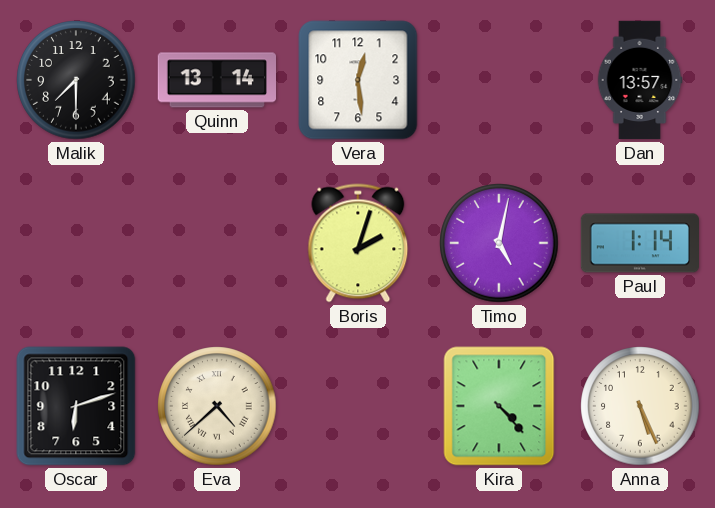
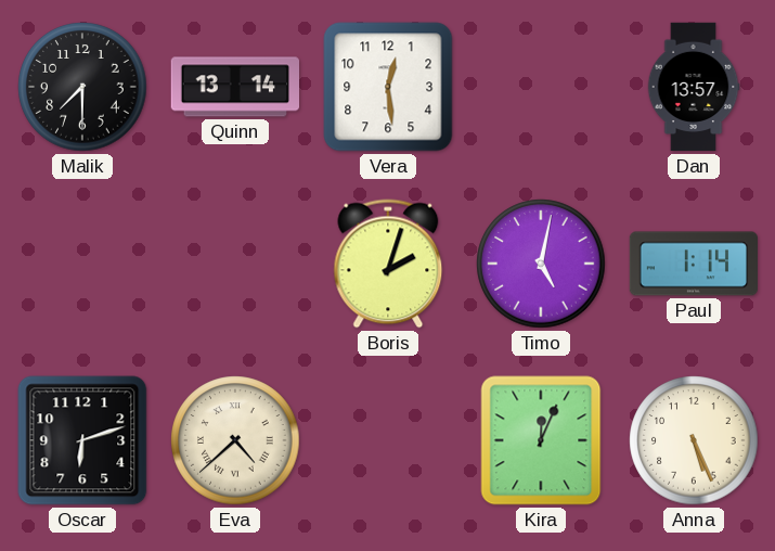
Kira: 4:23 -> 12:04
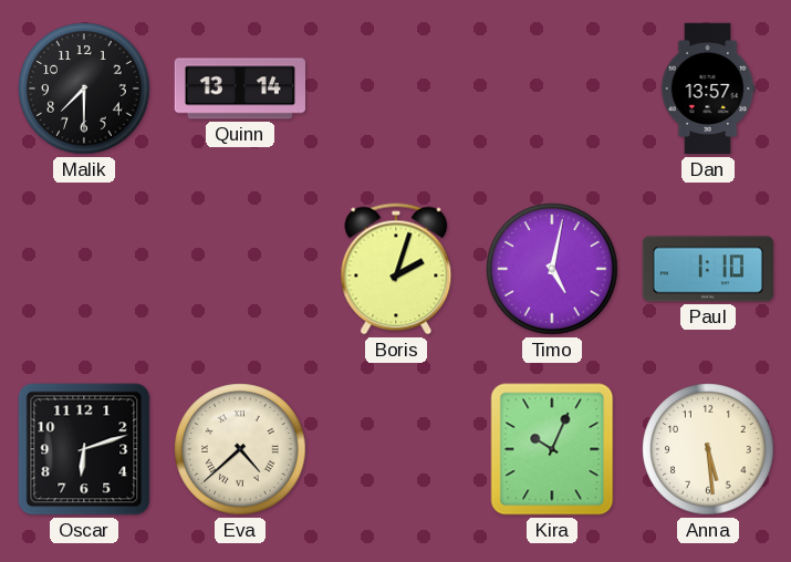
Vera: 12:29 -> none
Paul: 1:14 -> 1:10
Kira: 12:04 -> 10:04
Anna: 5:26 -> 5:29
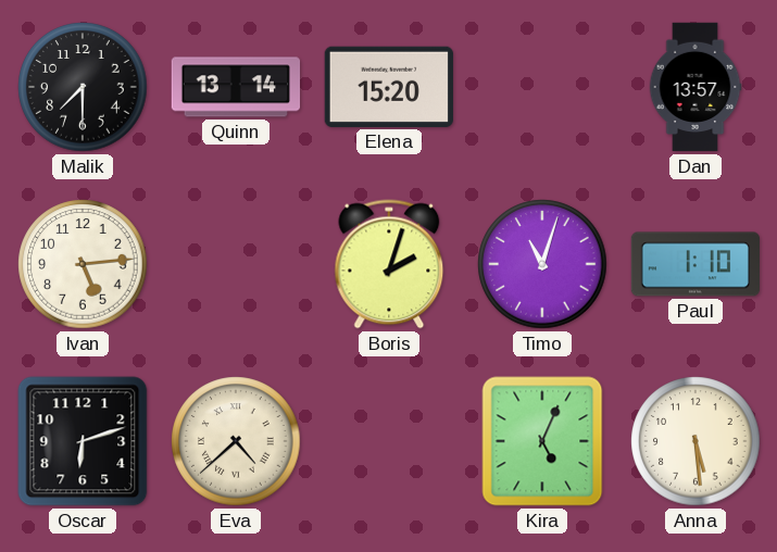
Elena: none -> 15:20
Ivan: none -> 5:14
Timo: 5:02 -> 11:03
Kira: 10:04 -> 5:04
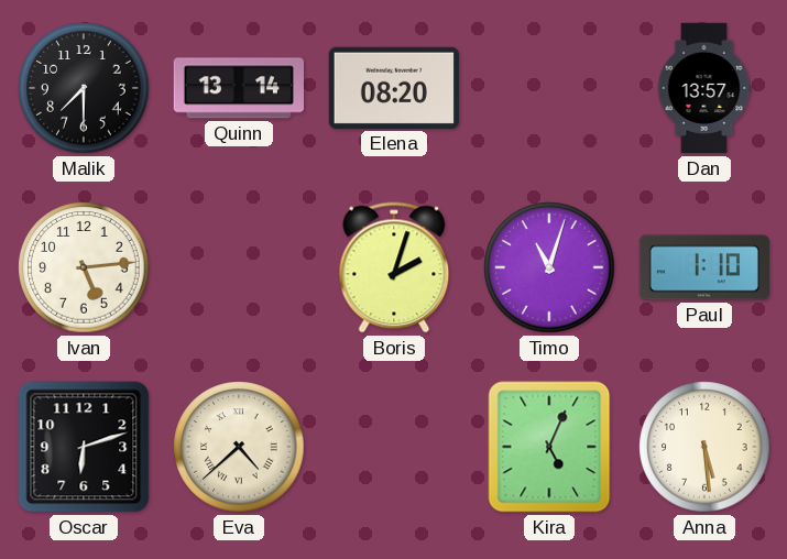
Elena: 15:20 -> 08:20
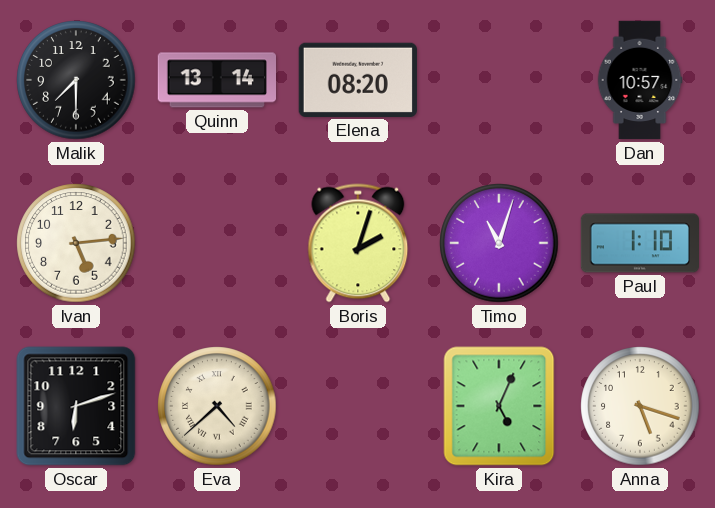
Dan: 13:57 -> 10:57
Anna: 5:29 -> 5:18
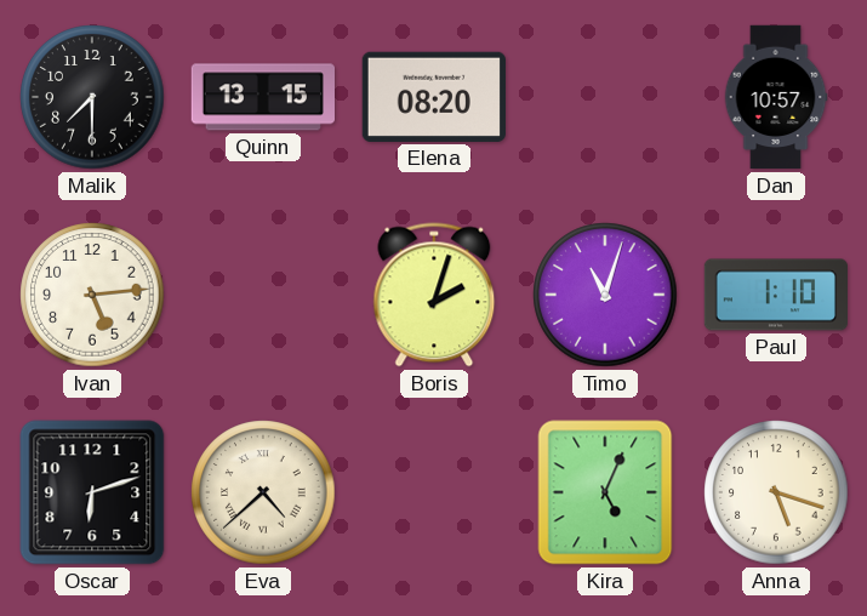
Quinn: 13:14 -> 13:15
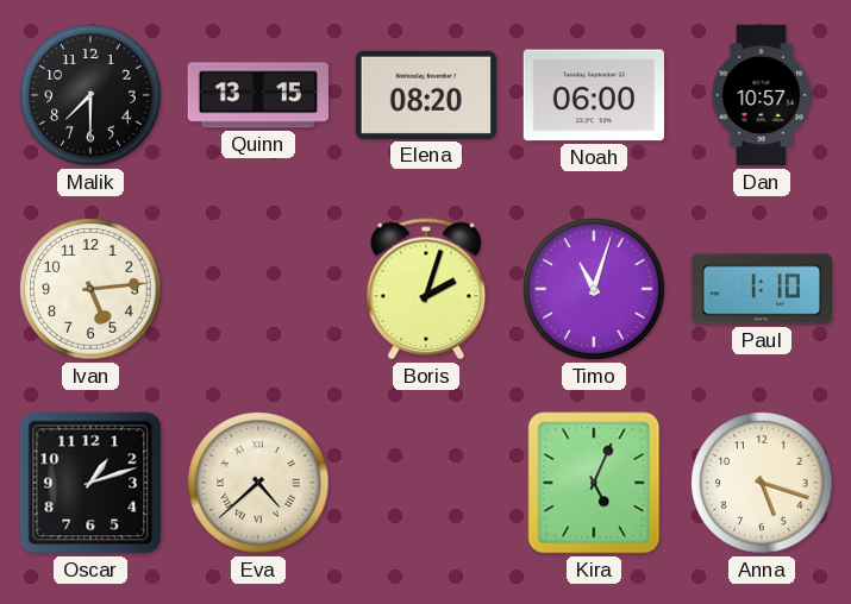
Noah: none -> 06:00
Oscar: 6:12 -> 1:12
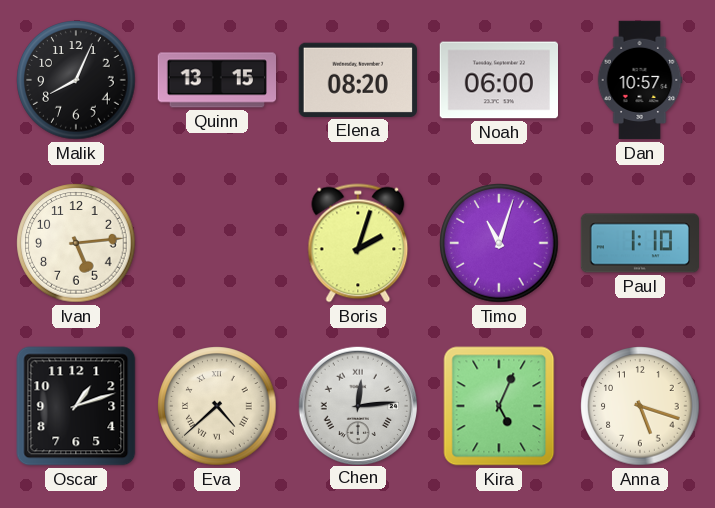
Malik: 7:30 -> 8:04
Chen: none -> 12:14
